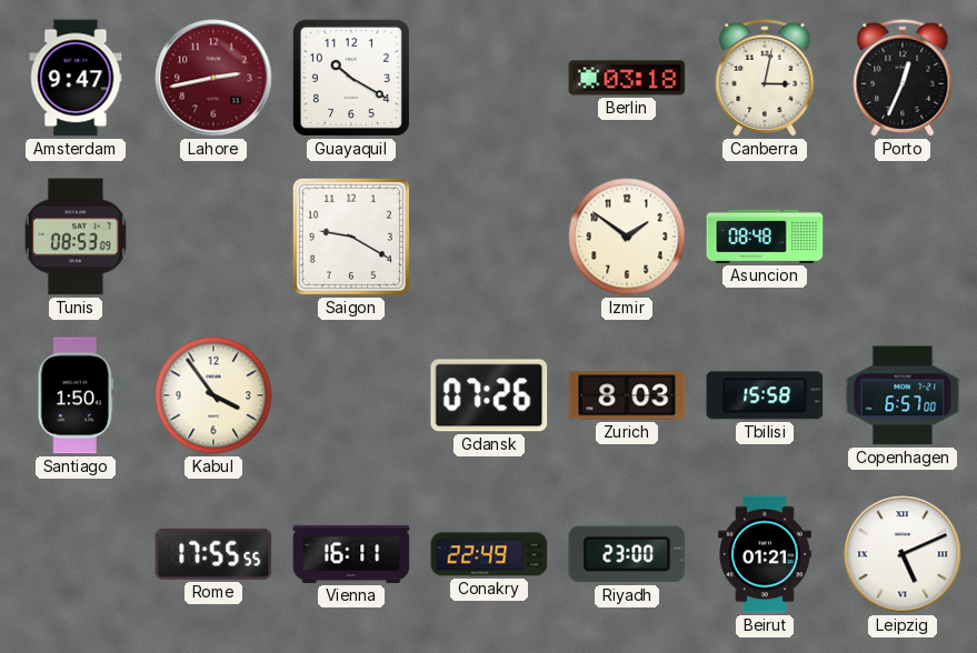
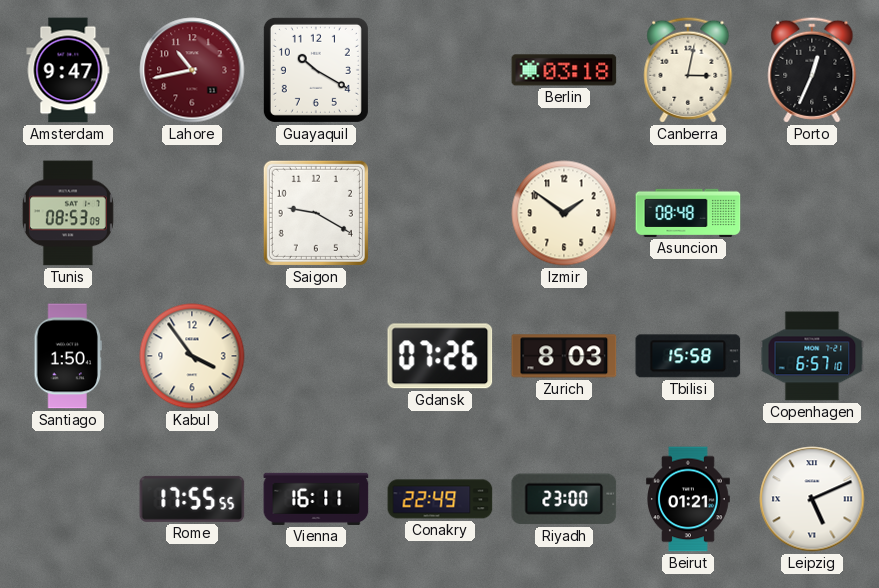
Lahore: 2:43 -> 10:43
Copenhagen: 6:57:00 -> 6:57:10
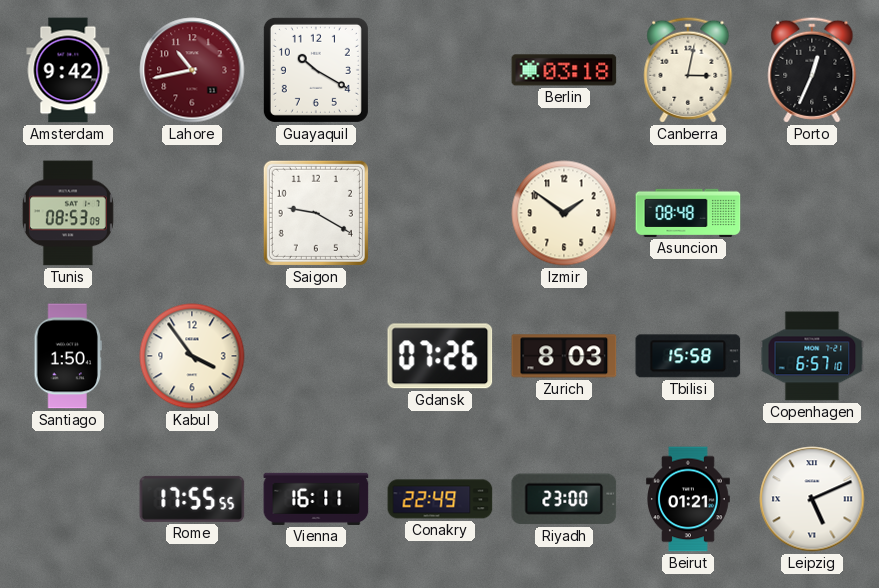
Amsterdam: 9:47 -> 9:42
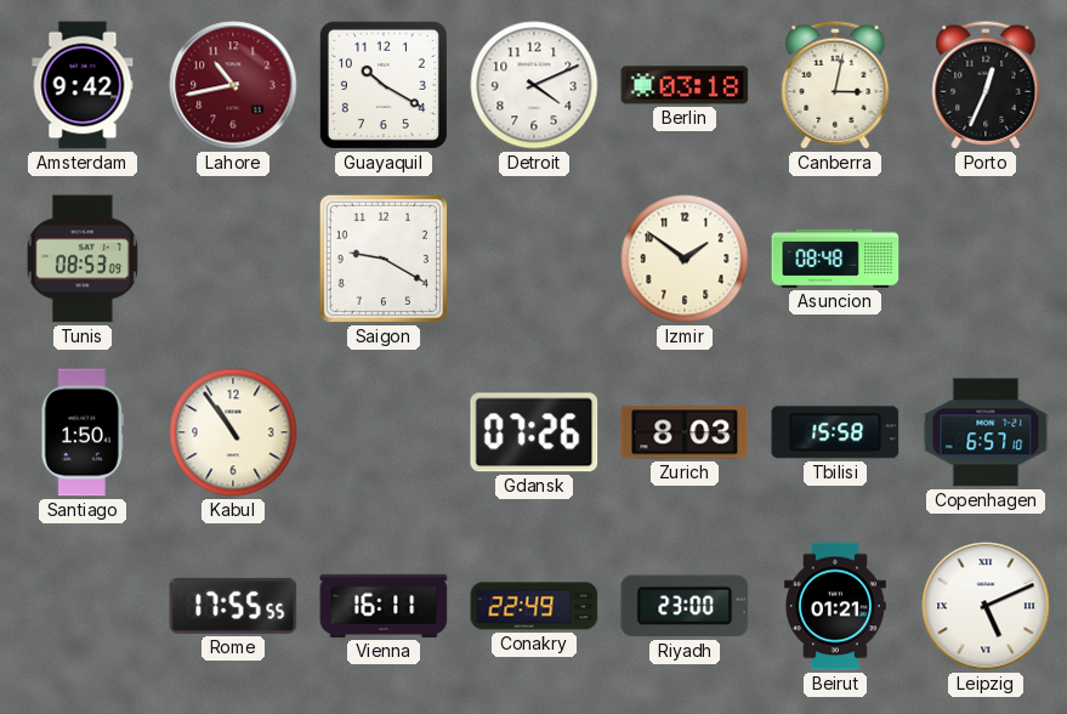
Detroit: none -> 4:11
Kabul: 3:54 -> 10:54
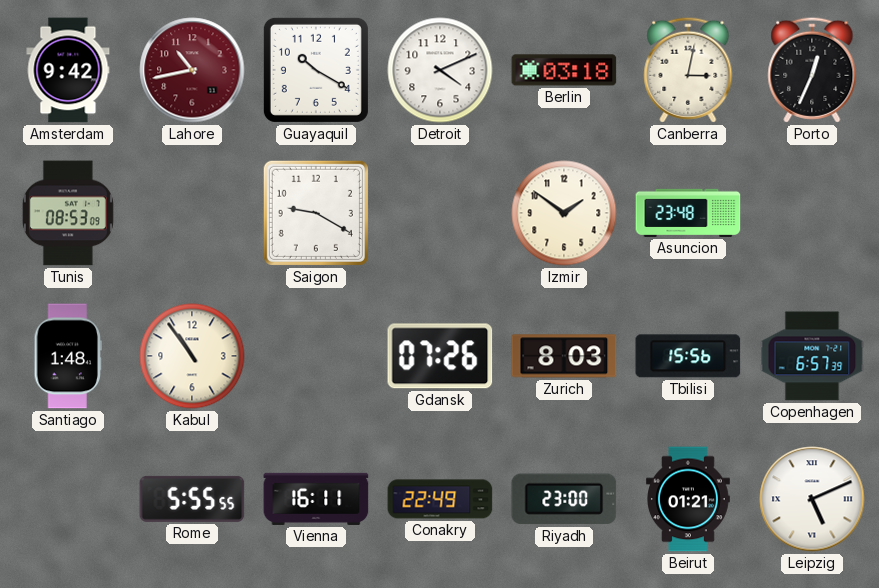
Asuncion: 08:48 -> 23:48
Santiago: 1:50 -> 1:48
Tbilisi: 15:58 -> 15:56
Copenhagen: 6:57:10 -> 6:57:39
Rome: 17:55 -> 5:55
